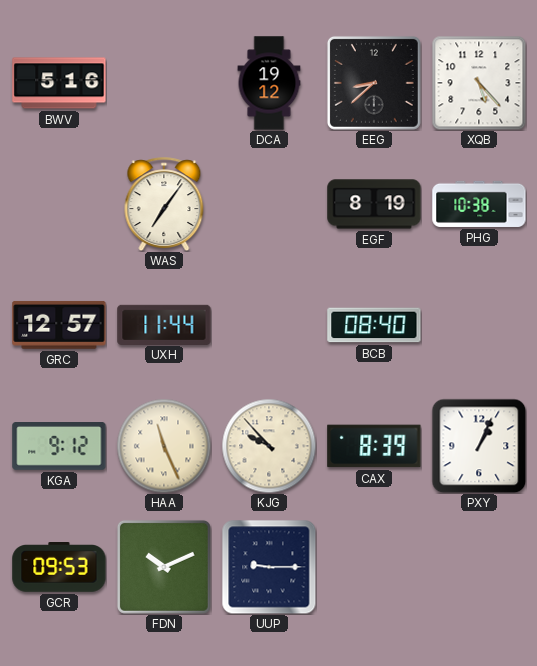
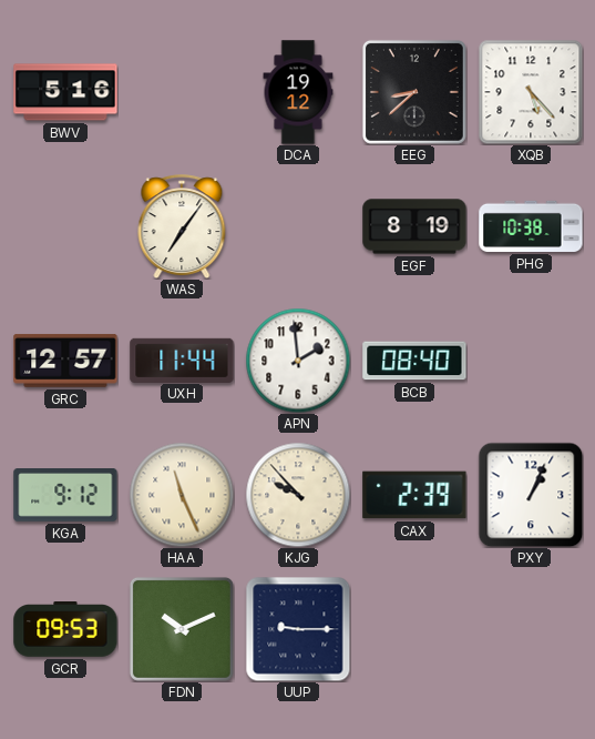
APN: none -> 1:59
CAX: 8:39 -> 2:39
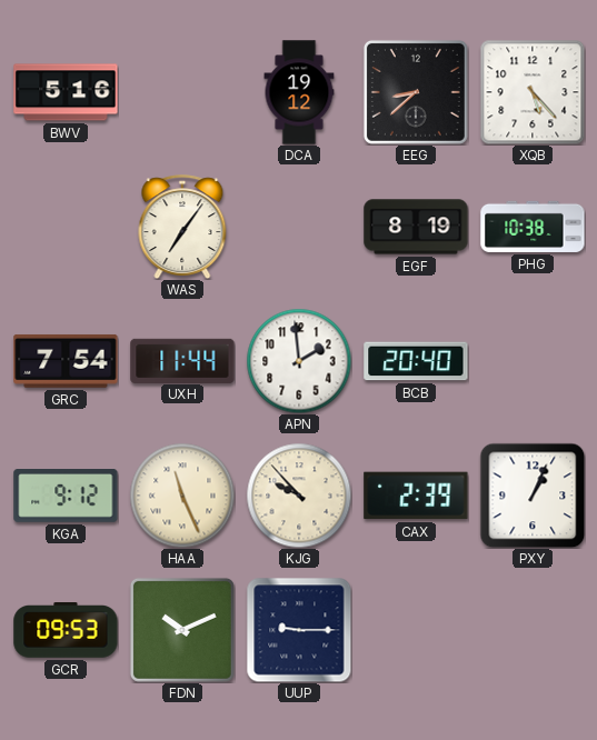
GRC: 12:57 -> 7:54
BCB: 08:40 -> 20:40
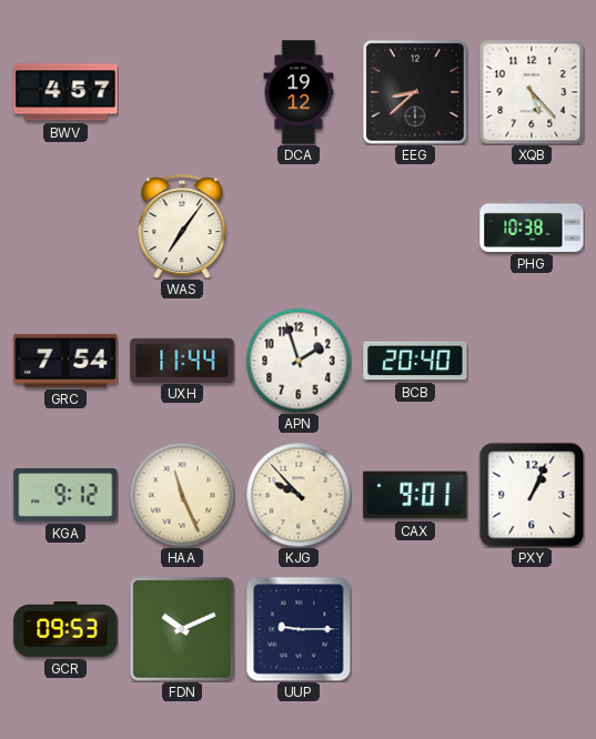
BWV: 5:16 -> 4:57
EGF: 8:19 -> none
APN: 1:59 -> 1:57
CAX: 2:39 -> 9:01
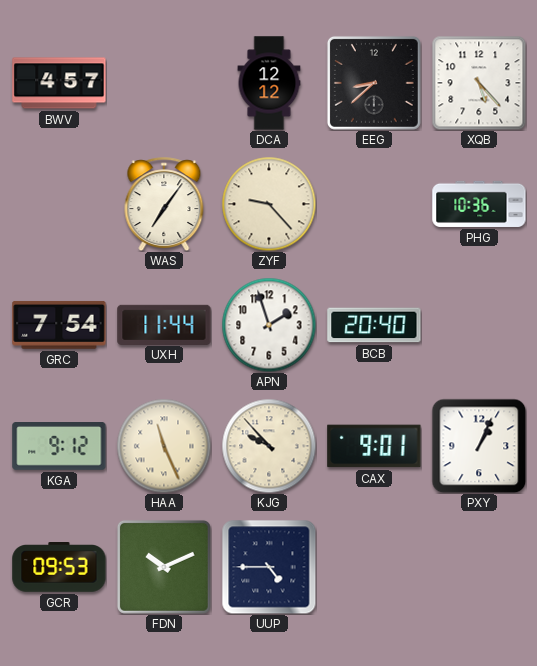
DCA: 19:12 -> 12:12
ZYF: none -> 9:23
PHG: 10:38 -> 10:36
UUP: 9:15 -> 4:45
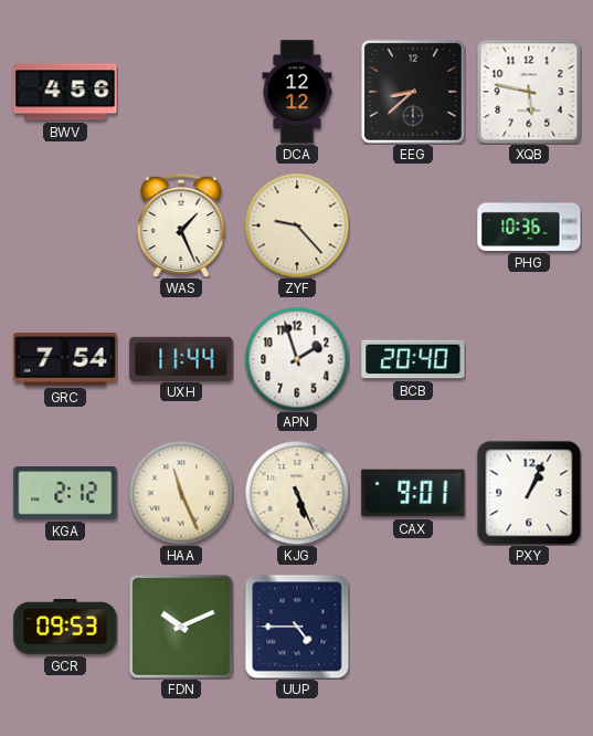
BWV: 4:57 -> 4:56
XQB: 5:23 -> 5:47
WAS: 7:06 -> 1:26
KGA: 9:12 -> 2:12
KJG: 9:53 -> 5:26
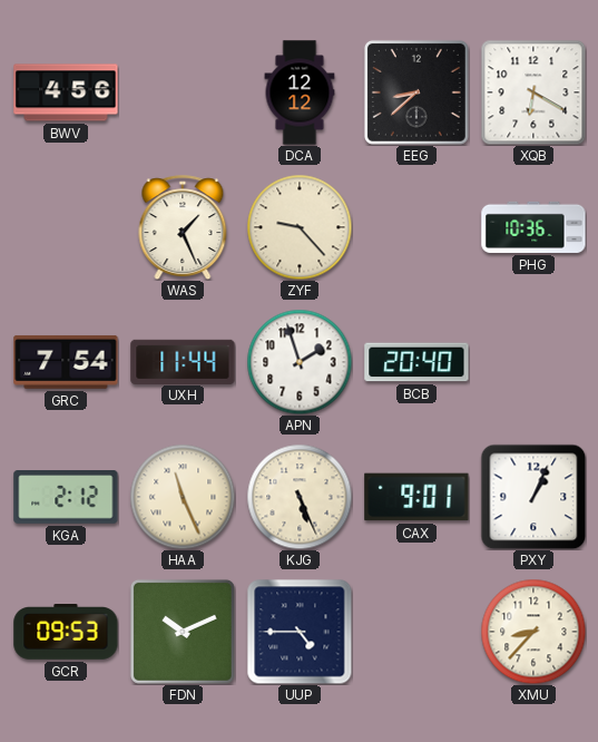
XQB: 5:47 -> 6:20
XMU: none -> 8:37
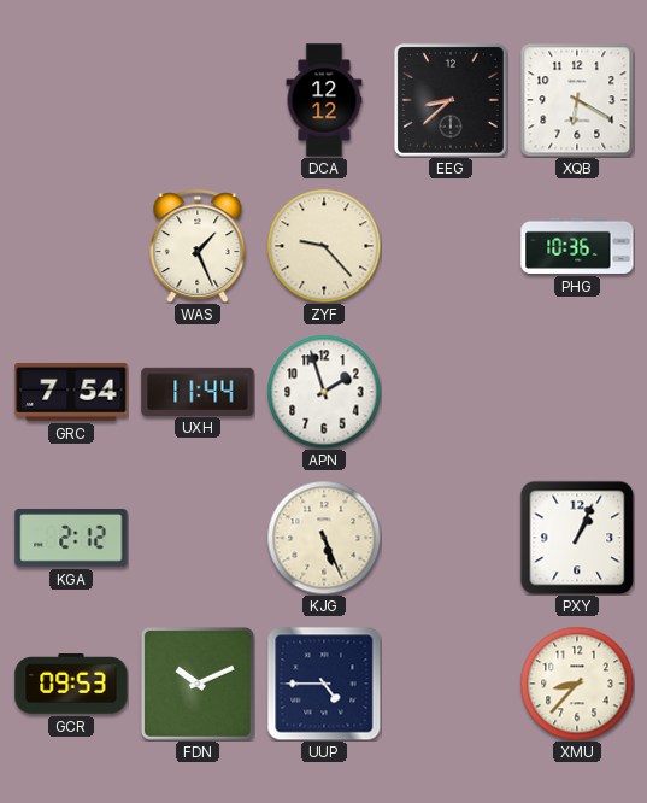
BWV: 4:56 -> none
BCB: 20:40 -> none
HAA: 11:26 -> none
CAX: 9:01 -> none
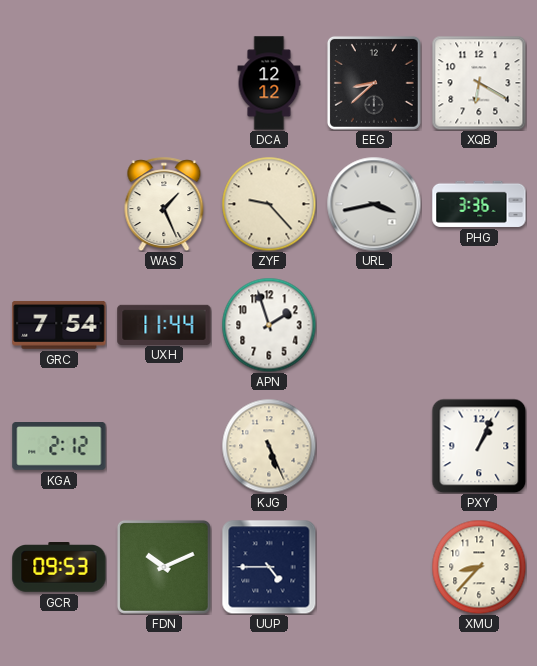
URL: none -> 3:43
PHG: 10:36 -> 3:36
